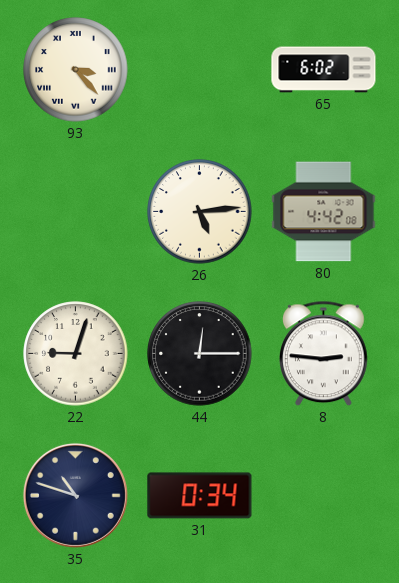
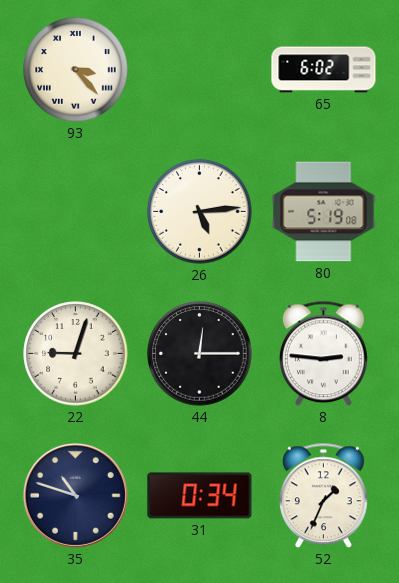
80: 4:42 -> 5:19
52: none -> 1:34
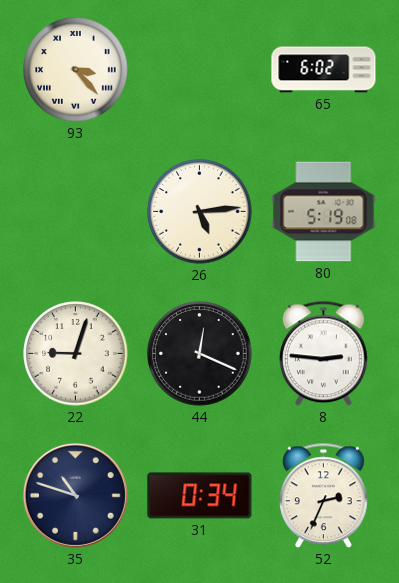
44: 12:15 -> 12:19
52: 1:34 -> 2:34
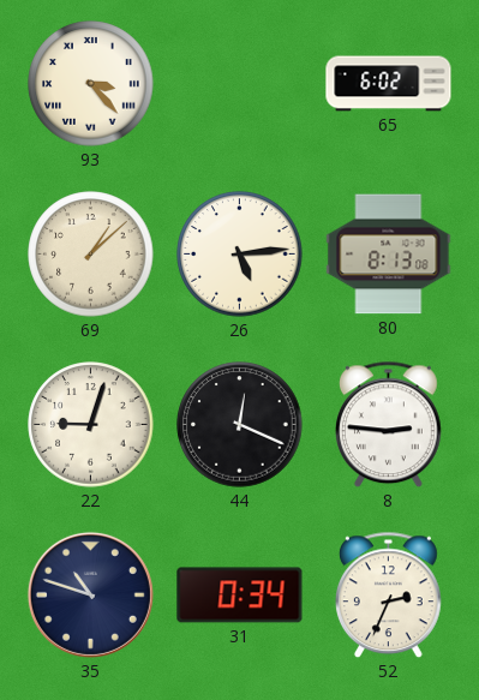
69: none -> 1:08
80: 5:19 -> 8:13
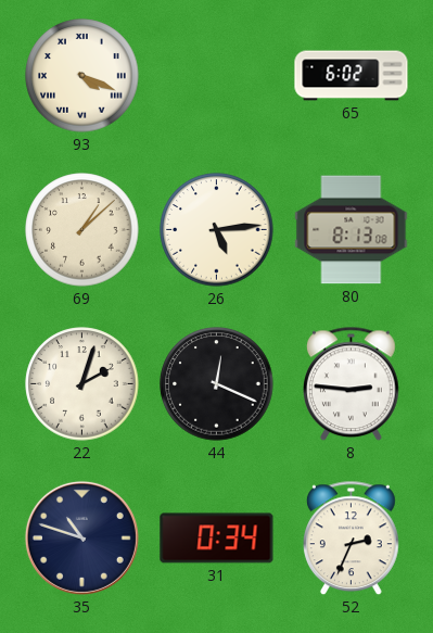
93: 3:23 -> 4:19
22: 9:03 -> 2:03
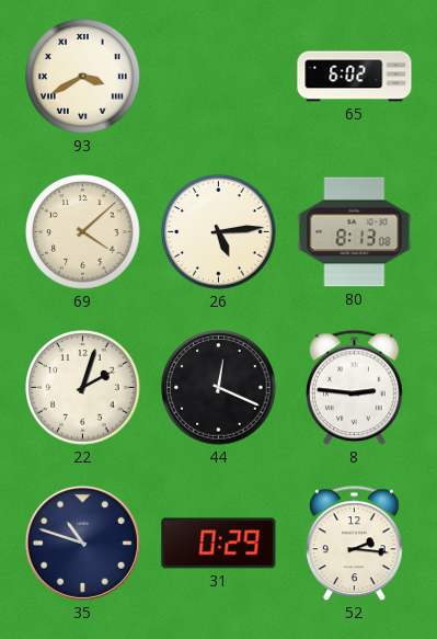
93: 4:19 -> 3:40
69: 1:08 -> 4:08
31: 0:34 -> 0:29
52: 2:34 -> 2:16
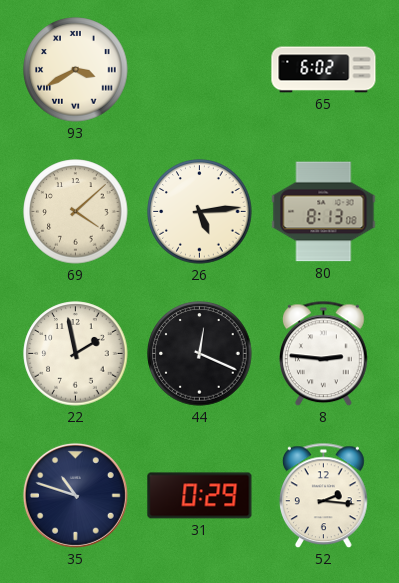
22: 2:03 -> 1:58
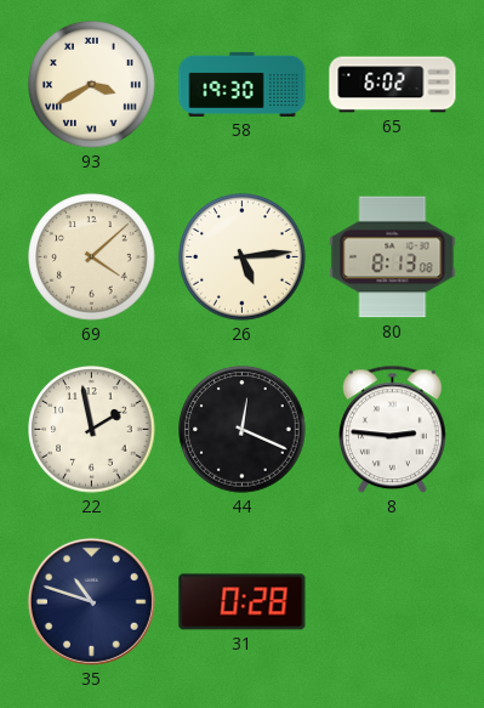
58: none -> 19:30
31: 0:29 -> 0:28
52: 2:16 -> none
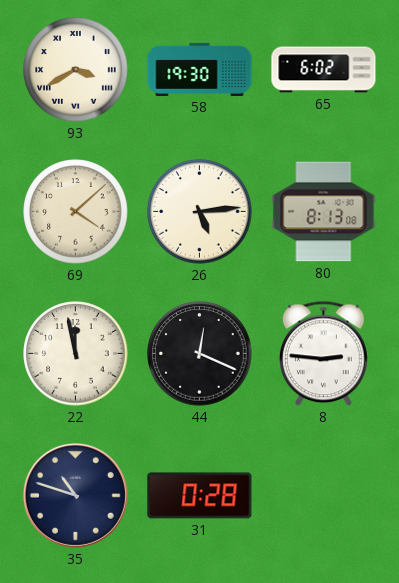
22: 1:58 -> 11:58
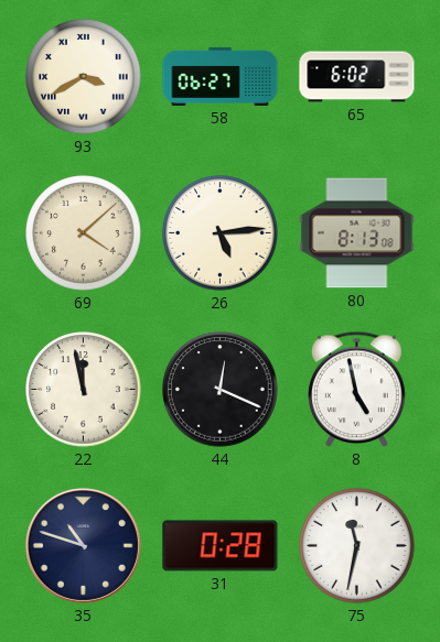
58: 19:30 -> 06:27
8: 2:46 -> 4:58
75: none -> 11:32
